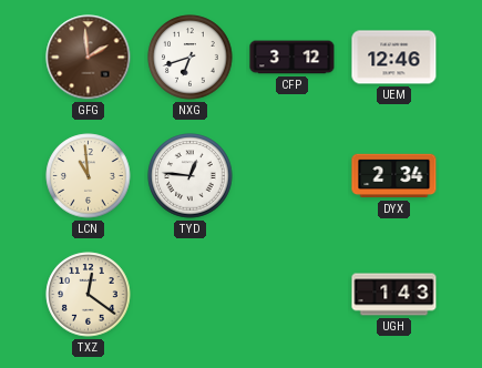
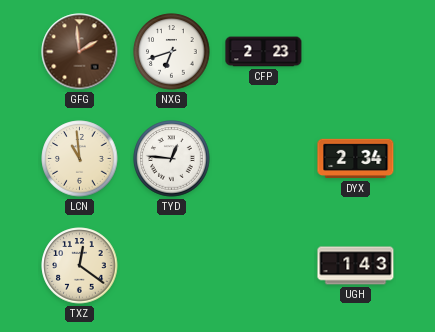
CFP: 3:12 -> 2:23
UEM: 12:46 -> none
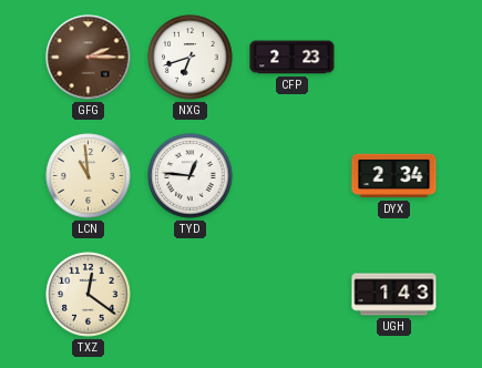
GFG: 1:59 -> 2:15
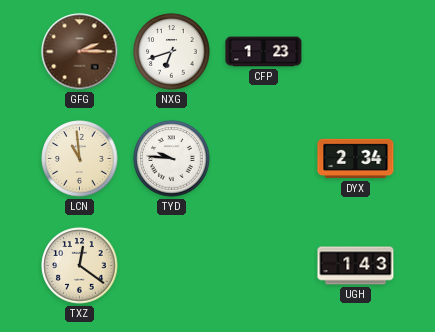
CFP: 2:23 -> 1:23
TYD: 12:46 -> 9:46
